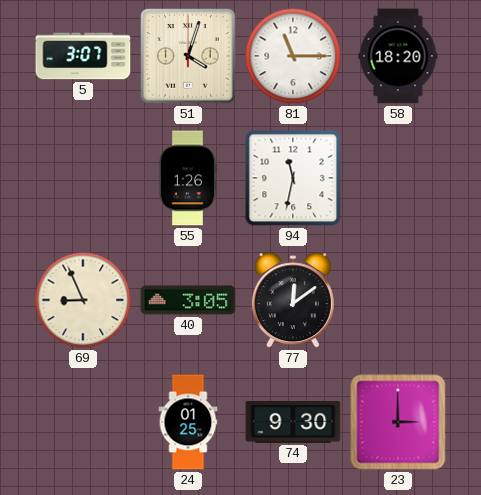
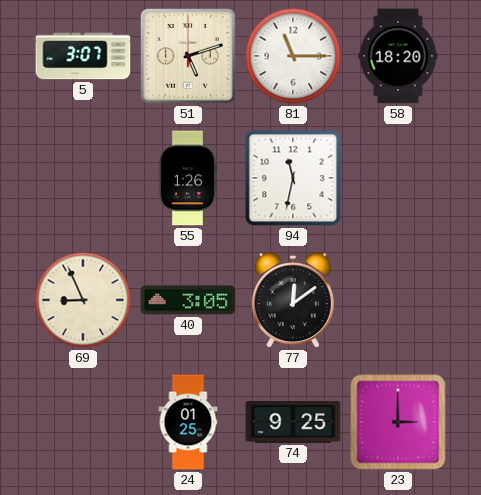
51: 4:03 -> 5:12
74: 9:30 -> 9:25
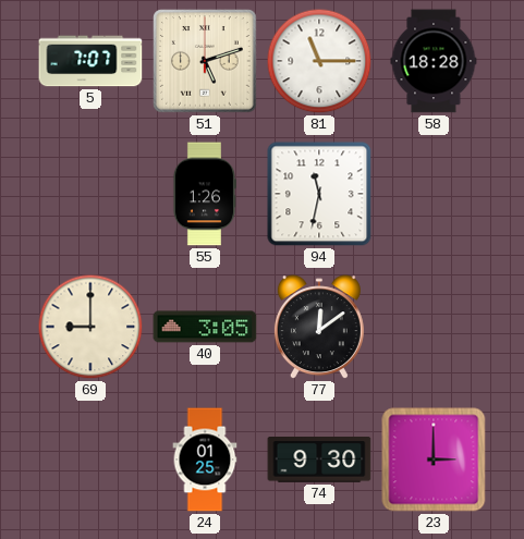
5: 3:07 -> 7:07
58: 18:20 -> 18:28
69: 8:56 -> 9:00
74: 9:25 -> 9:30
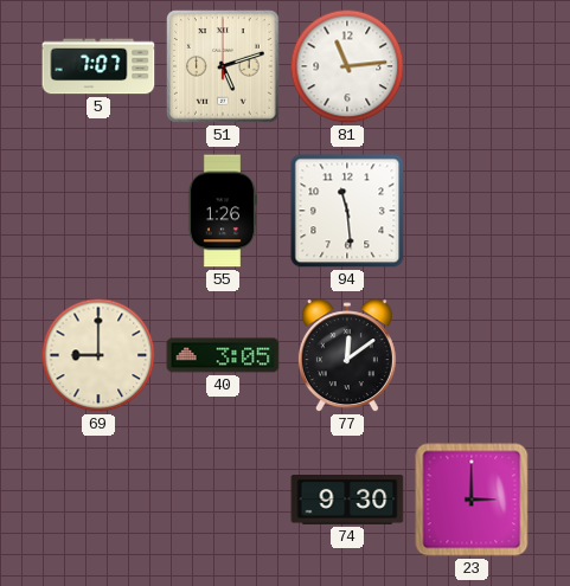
81: 11:15 -> 11:14
58: 18:28 -> none
94: 11:32 -> 11:29
24: 01:25 -> none
